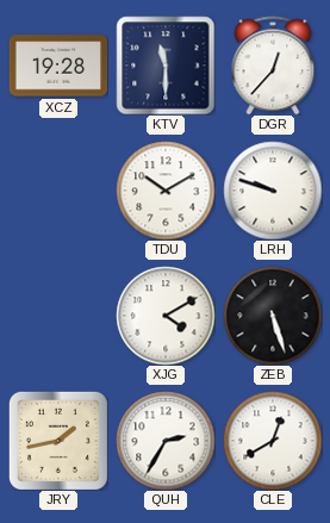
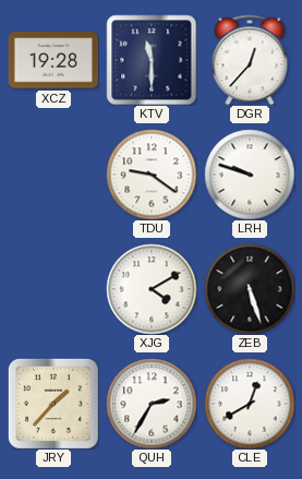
TDU: 10:10 -> 9:21
JRY: 1:43 -> 1:37
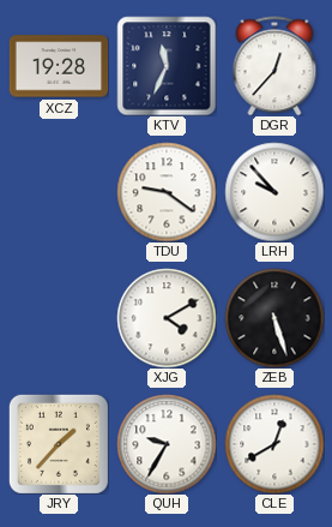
KTV: 11:30 -> 11:34
LRH: 9:48 -> 9:53
QUH: 2:35 -> 9:35
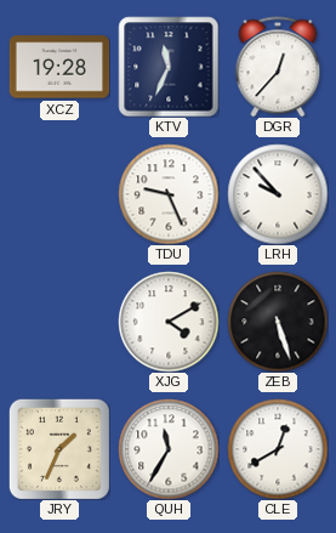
TDU: 9:21 -> 9:26
JRY: 1:37 -> 1:34
QUH: 9:35 -> 11:35
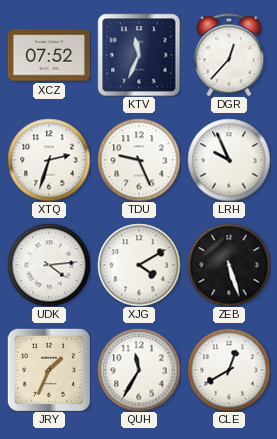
XCZ: 19:28 -> 07:52
XTQ: none -> 2:33
LRH: 9:53 -> 9:56
UDK: none -> 4:14
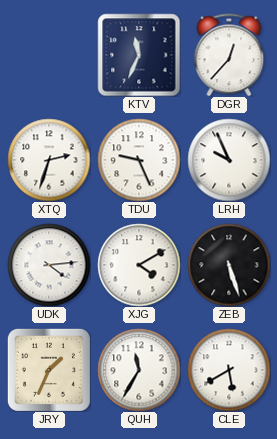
XCZ: 07:52 -> none
CLE: 12:40 -> 5:40
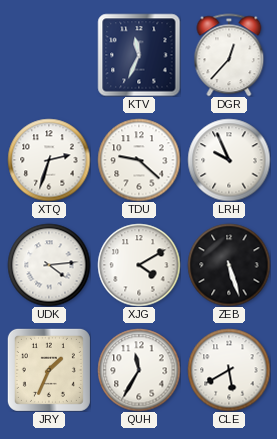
TDU: 9:26 -> 9:22
